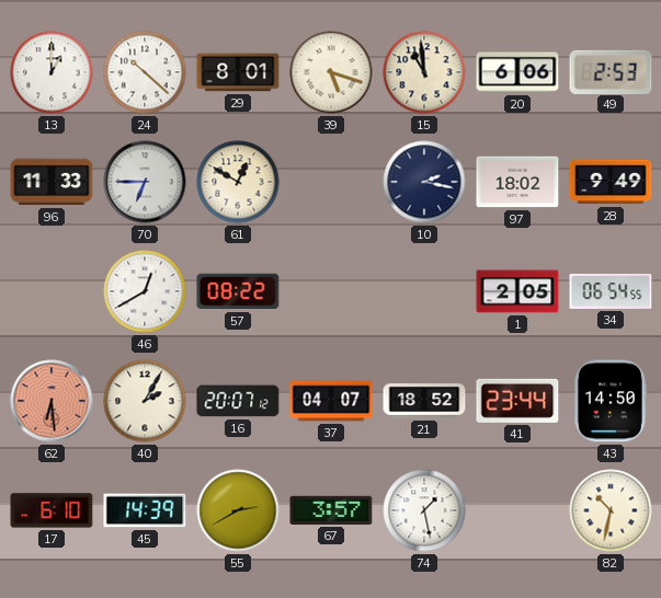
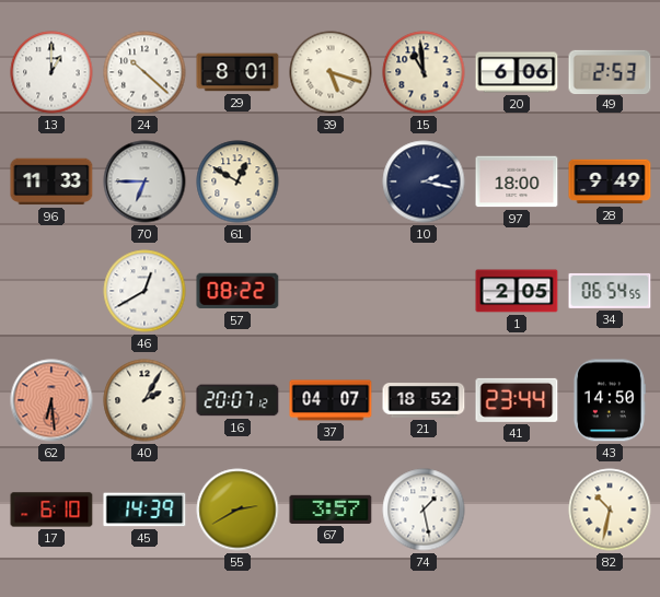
97: 18:02 -> 18:00
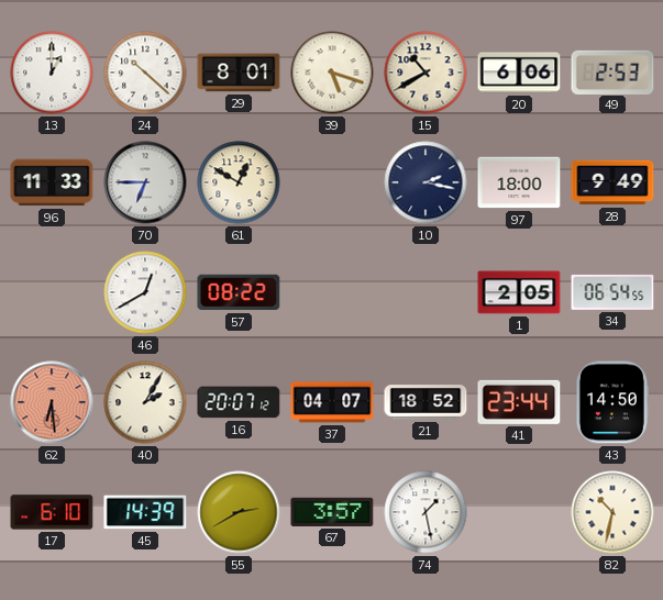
15: 10:59 -> 10:40
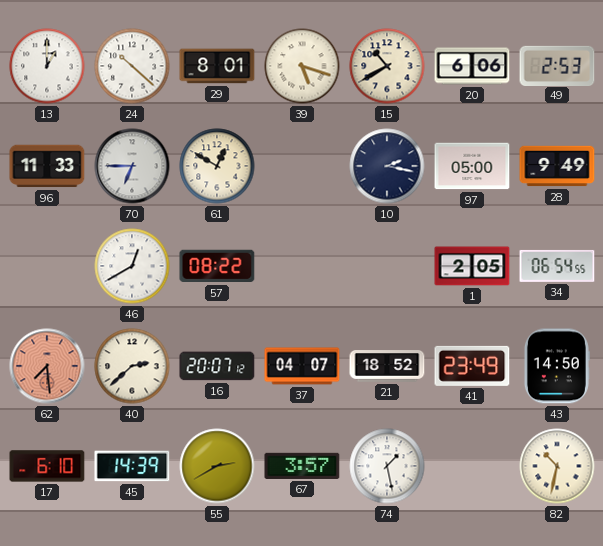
97: 18:00 -> 05:00
62: 6:29 -> 7:29
40: 2:05 -> 2:38
41: 23:44 -> 23:49
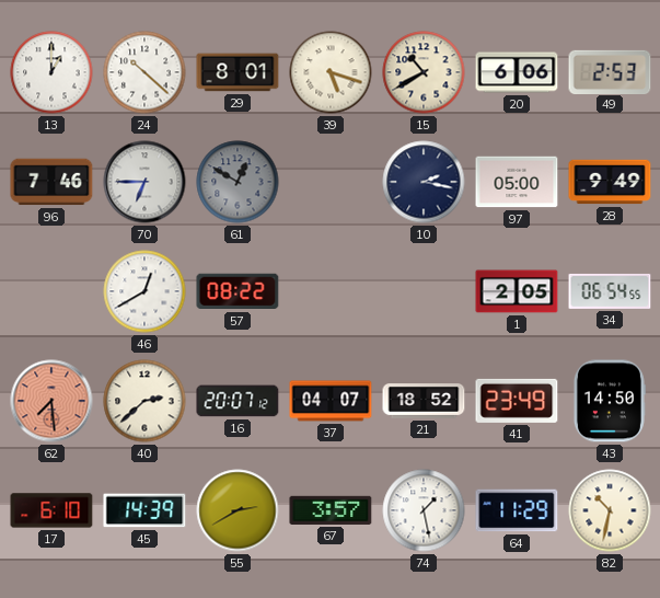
96: 11:33 -> 7:46
61 dial: cream -> grey
64: none -> 11:29
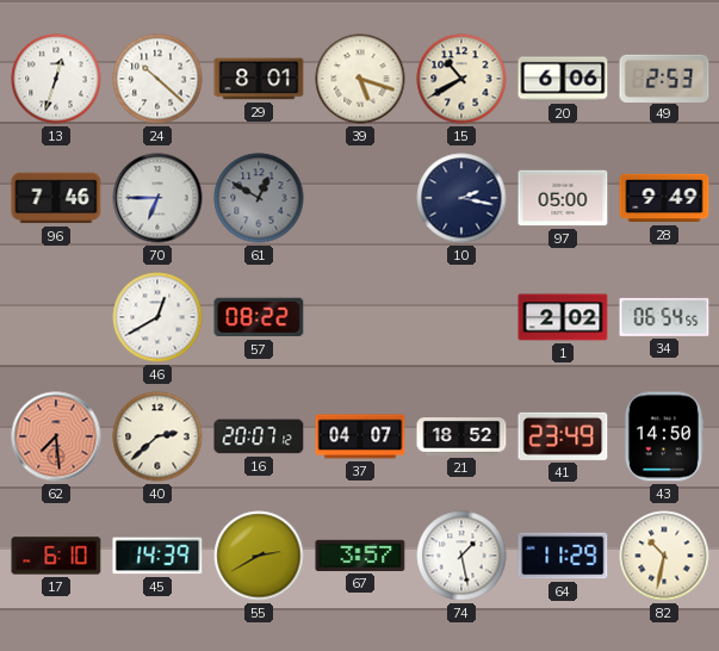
13: 1:00 -> 12:33
1: 2:05 -> 2:02
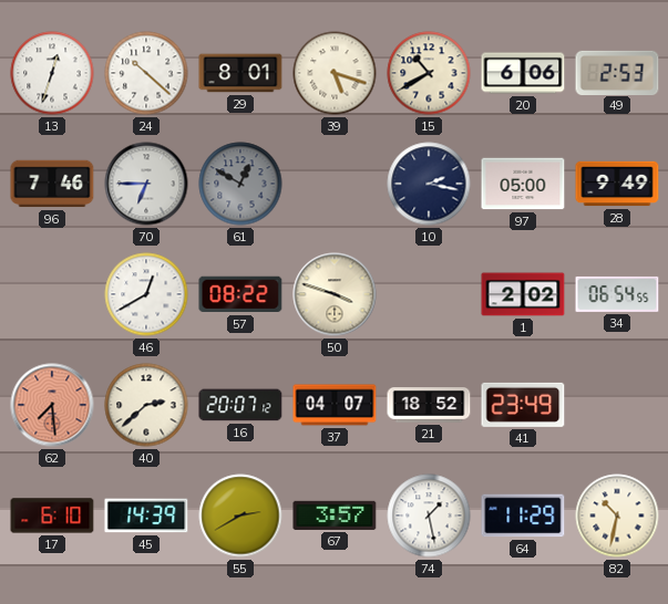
50: none -> 3:48
43: 14:50 -> none
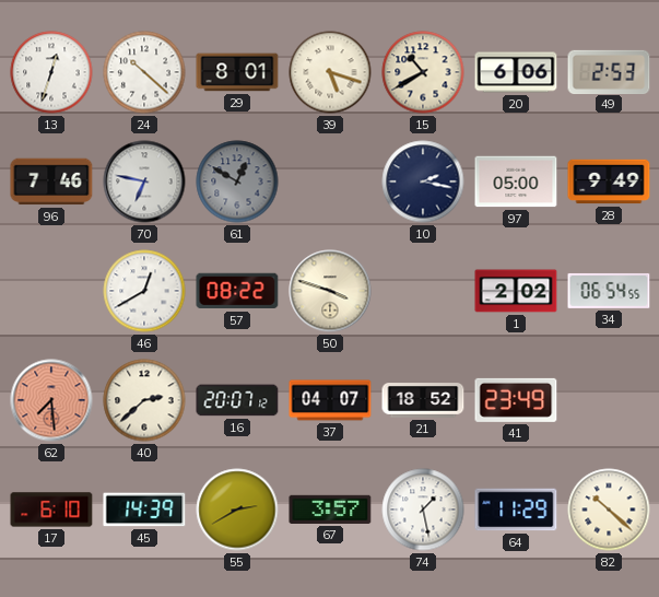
70: 6:45 -> 6:47
82: 10:32 -> 10:22
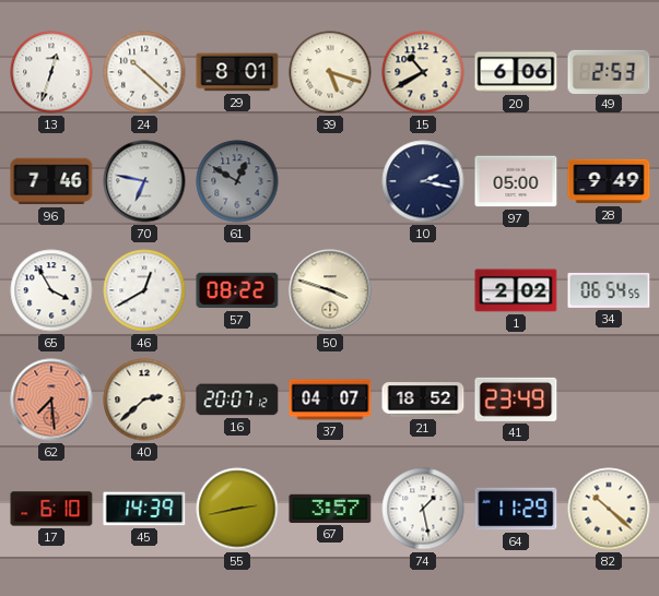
65: none -> 3:55
55: 2:40 -> 2:43
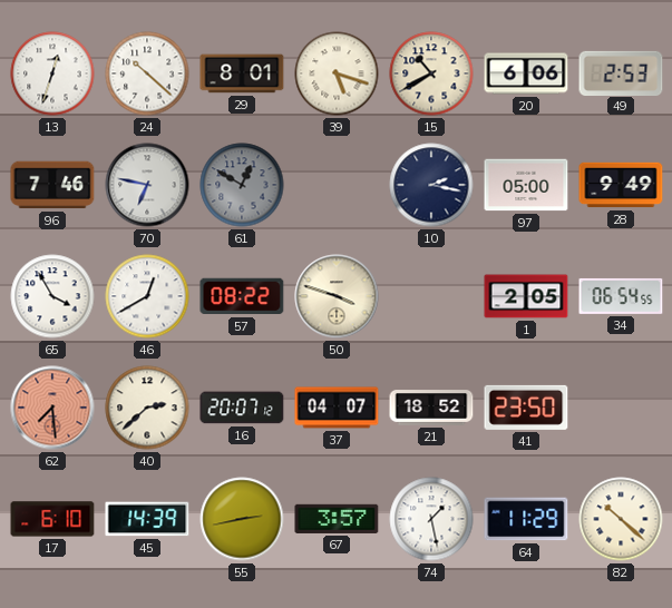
1: 2:02 -> 2:05
41: 23:49 -> 23:50
